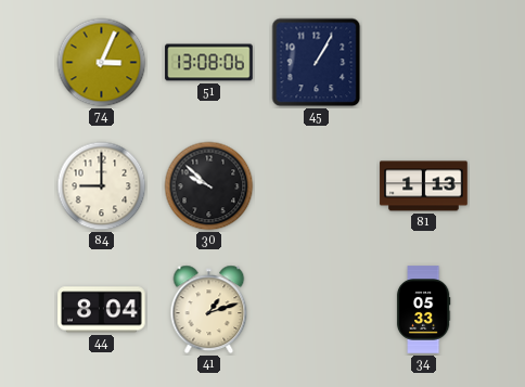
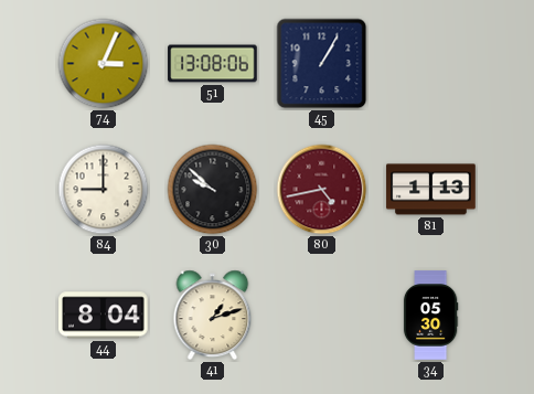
80: none -> 4:43
34: 05:33 -> 05:30
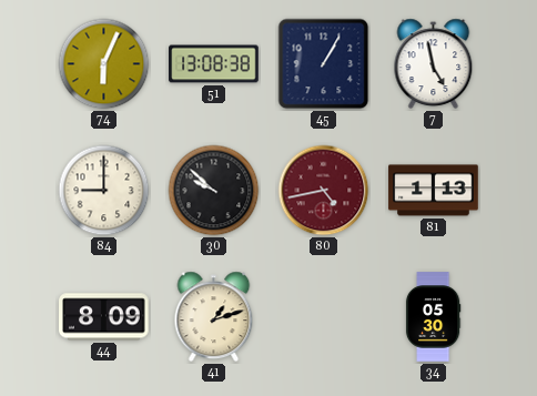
74: 3:04 -> 6:04
51: 13:08:06 -> 13:08:38
7: none -> 4:58
44: 8:04 -> 8:09
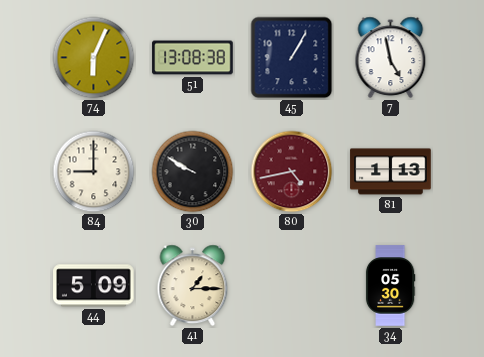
30: 9:52 -> 9:50
44: 8:09 -> 5:09
41: 1:12 -> 1:15
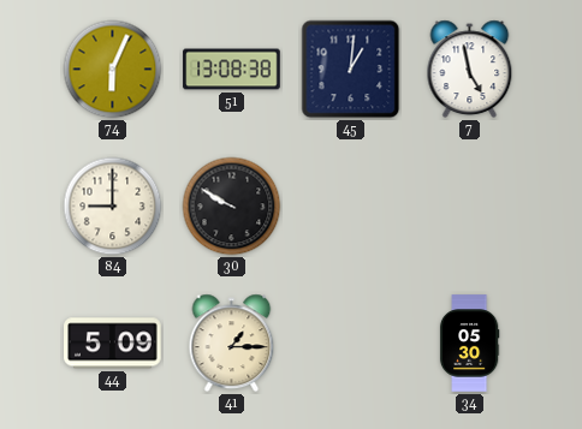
45: 1:05 -> 1:01
80: 4:43 -> none
81: 1:13 -> none
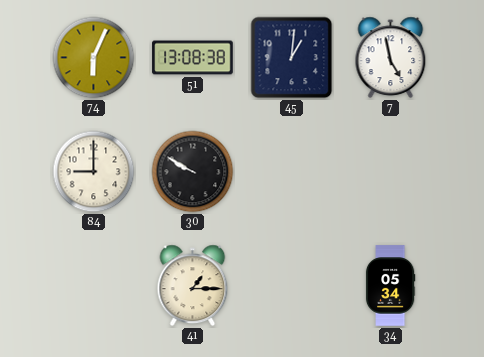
44: 5:09 -> none
34: 05:30 -> 05:34
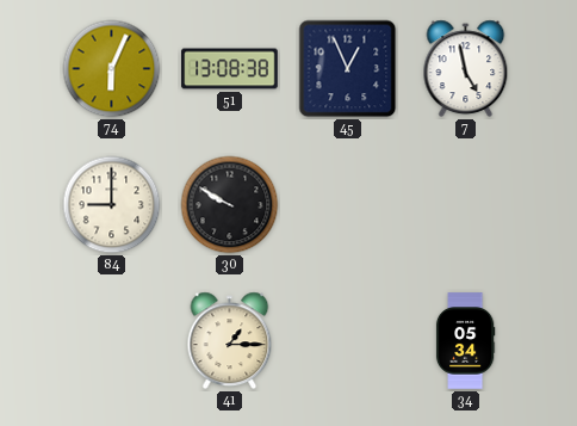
45: 1:01 -> 12:56
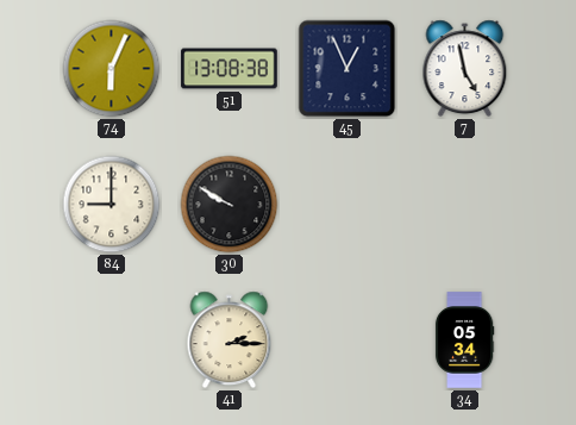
41: 1:15 -> 2:15
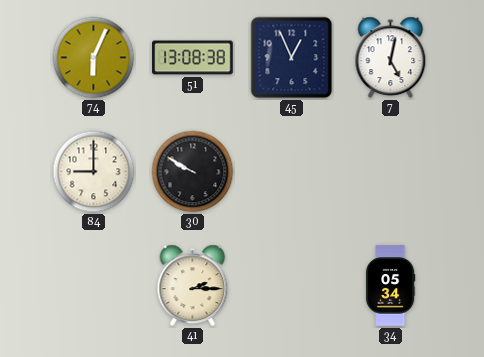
7: 4:58 -> 5:02
